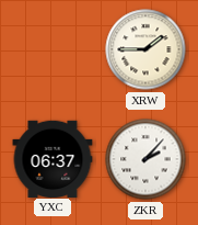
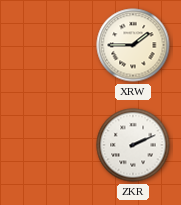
YXC: 06:37 -> none
ZKR: 2:07 -> 2:11
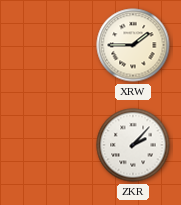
ZKR: 2:11 -> 2:07
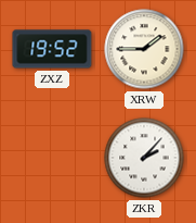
ZXZ: none -> 19:52
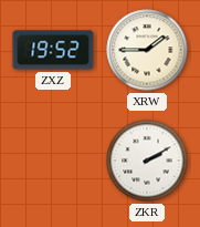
ZKR: 2:07 -> 2:10
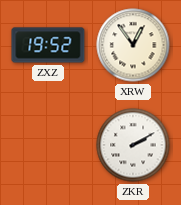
XRW: 1:45 -> 12:54
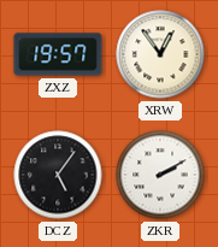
ZXZ: 19:52 -> 19:57
DCZ: none -> 5:06
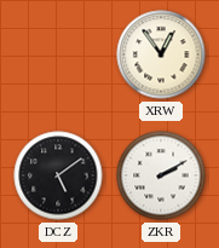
ZXZ: 19:57 -> none
DCZ: 5:06 -> 5:09
